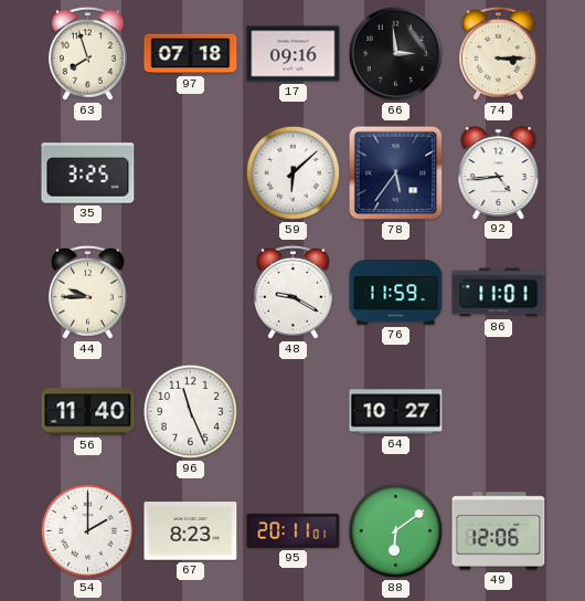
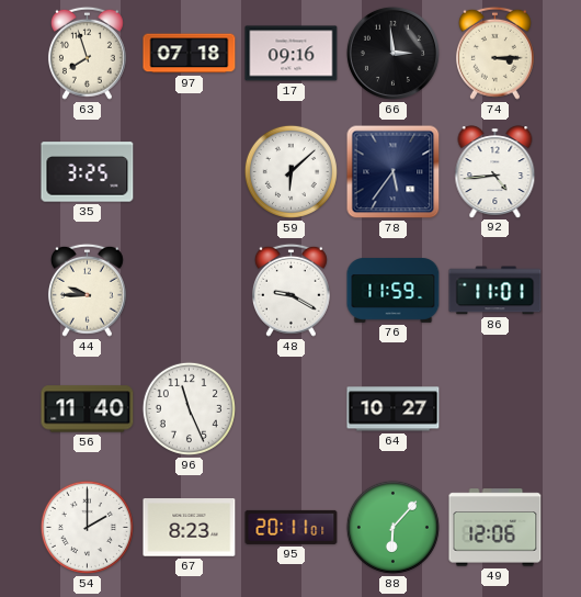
88: 6:09 -> 6:07
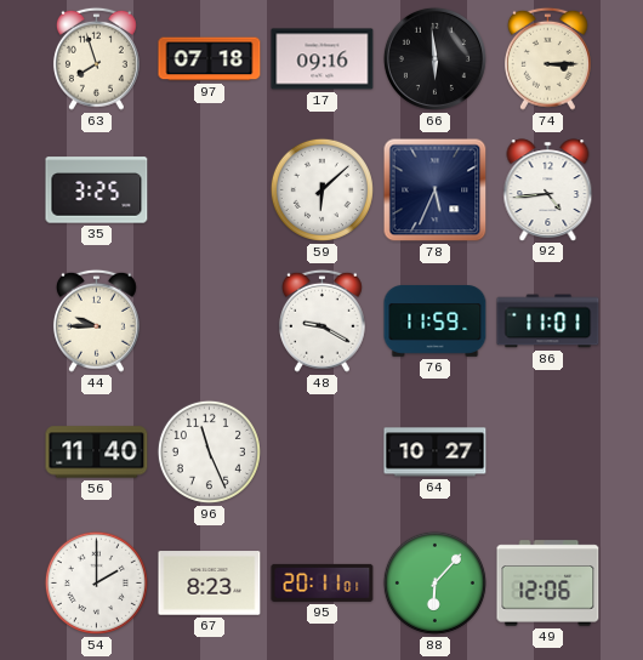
66: 2:59 -> 5:59
78: 5:36 -> 5:34
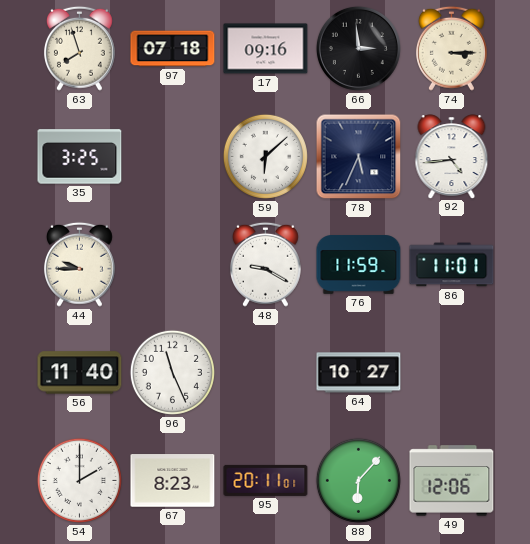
66: 5:59 -> 2:59
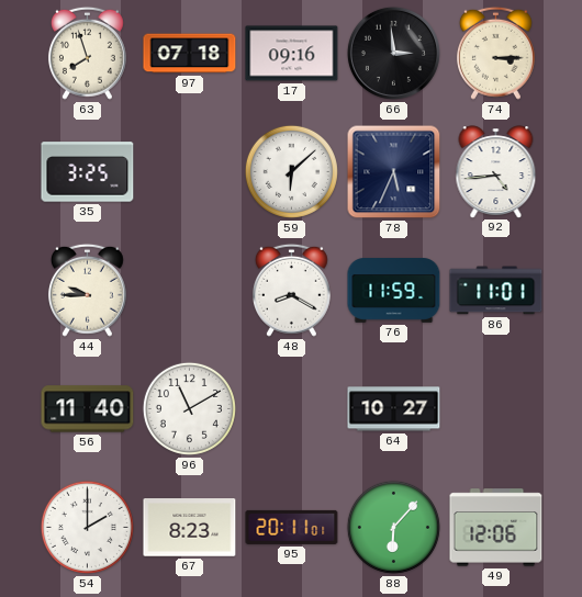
48: 9:20 -> 8:20
96: 11:26 -> 11:10
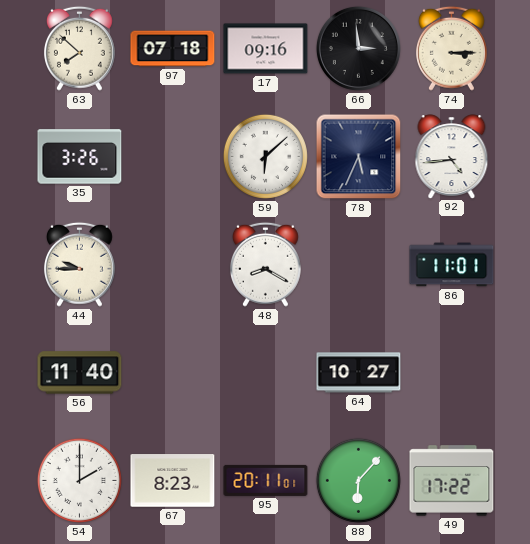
63: 7:57 -> 7:52
35: 3:25 -> 3:26
76: 11:59 -> none
96: 11:10 -> none
49: 12:06 -> 17:22
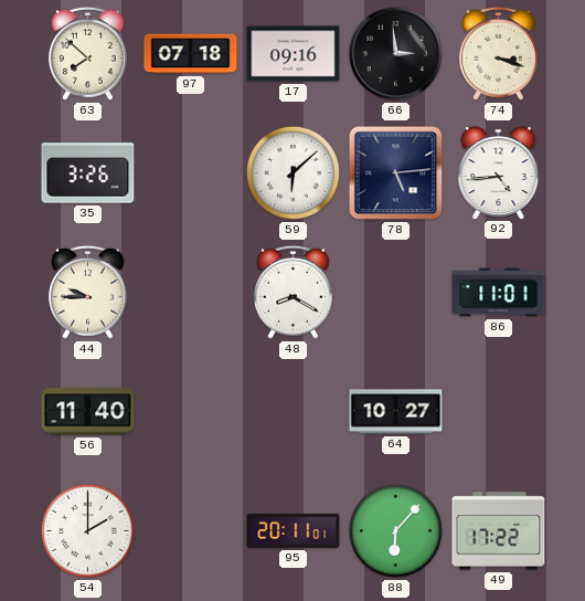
74: 3:15 -> 3:18
78: 5:34 -> 5:14
67: 8:23 -> none
